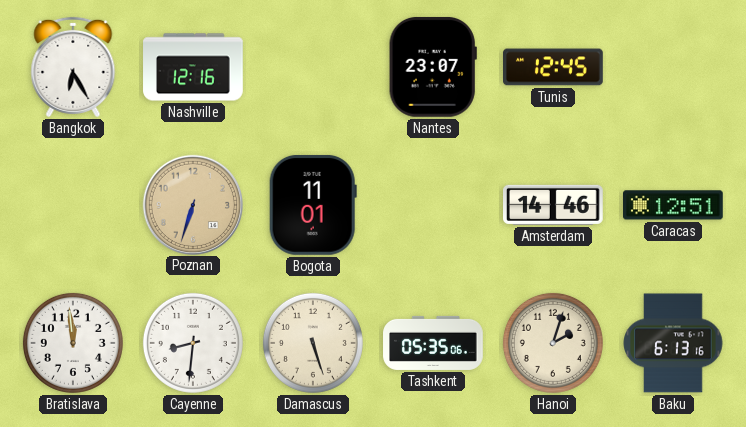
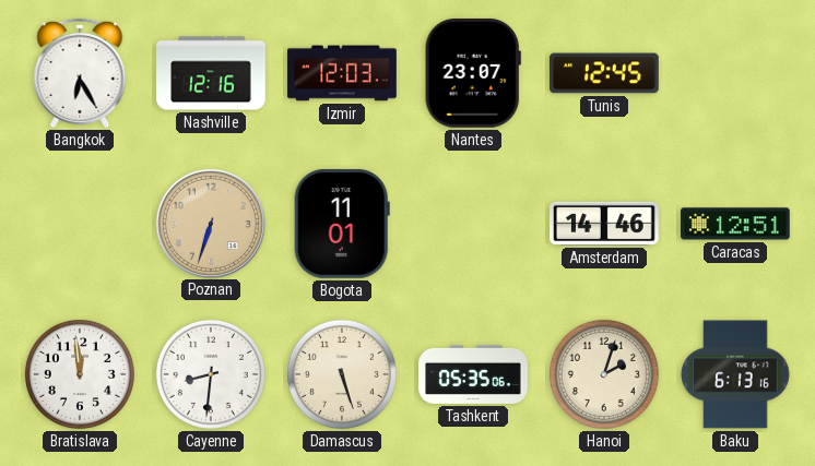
Izmir: none -> 12:03
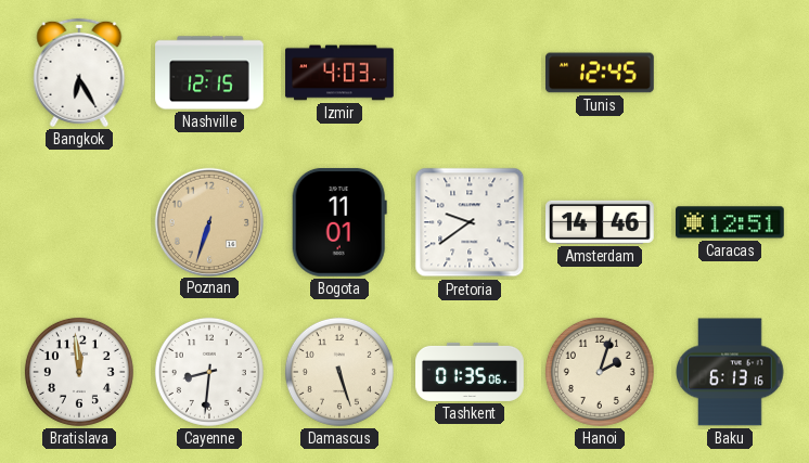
Nashville: 12:16 -> 12:15
Izmir: 12:03 -> 4:03
Nantes: 23:07 -> none
Pretoria: none -> 9:39
Tashkent: 05:35 -> 01:35
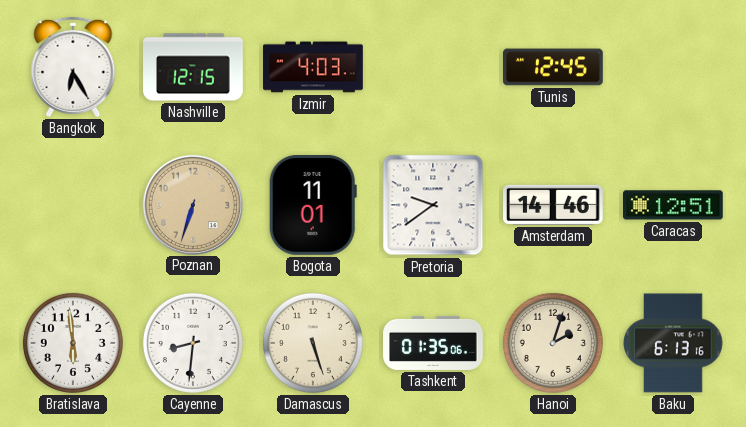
Bratislava: 11:59 -> 5:59
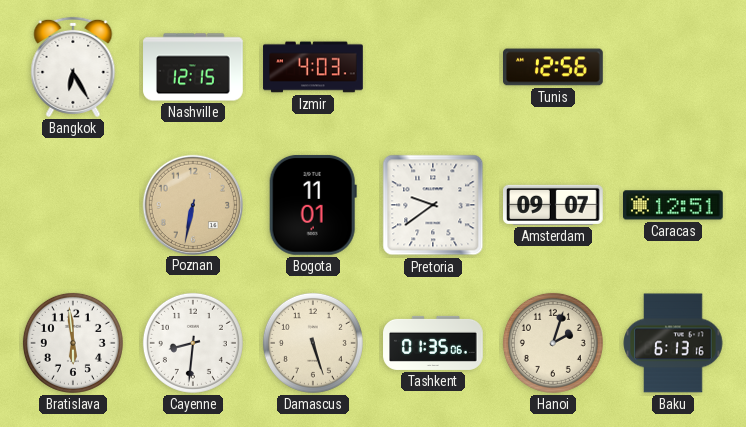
Tunis: 12:45 -> 12:56
Poznan: 6:33 -> 6:32
Amsterdam: 14:46 -> 09:07
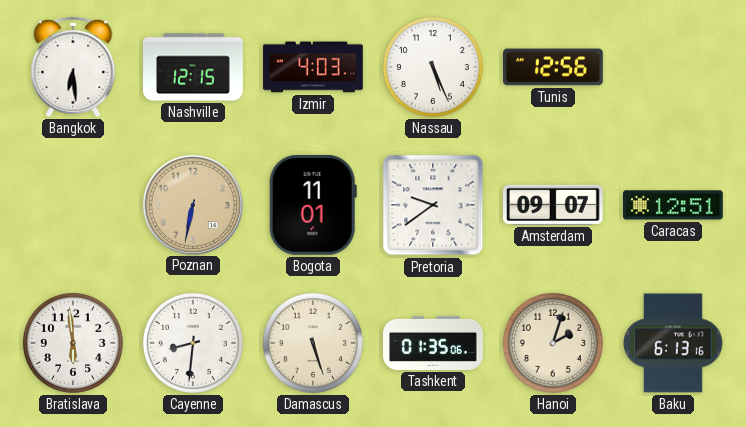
Bangkok: 6:25 -> 6:29
Nassau: none -> 5:26
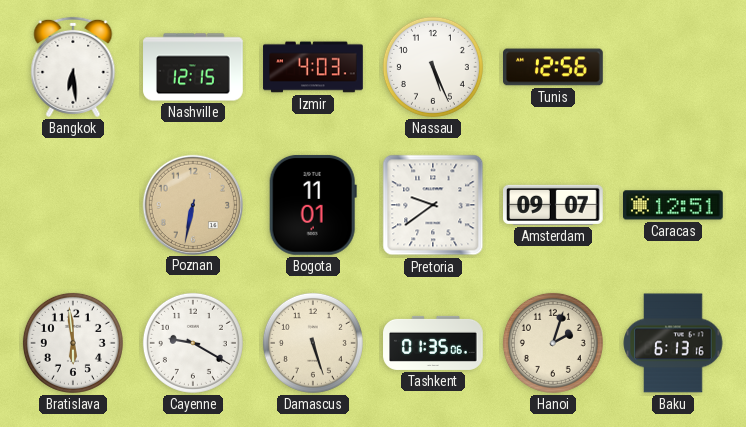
Cayenne: 8:31 -> 9:20
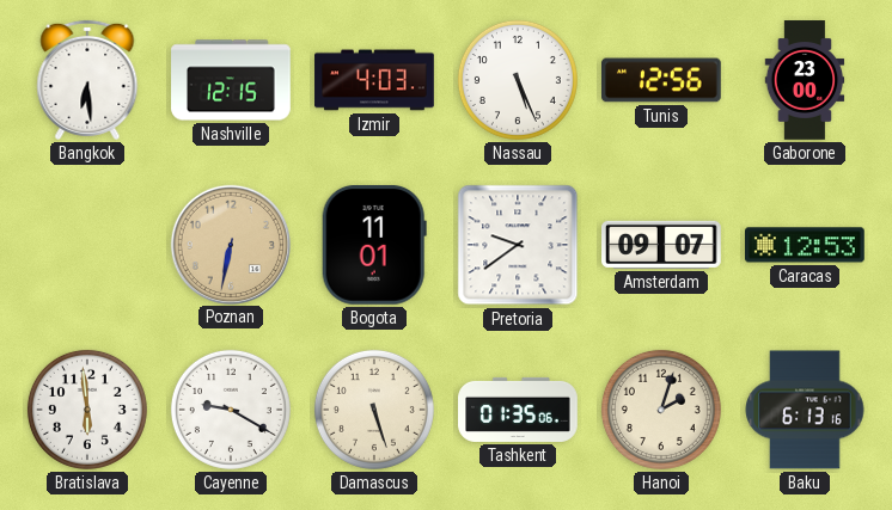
Gaborone: none -> 23:00
Caracas: 12:51 -> 12:53
